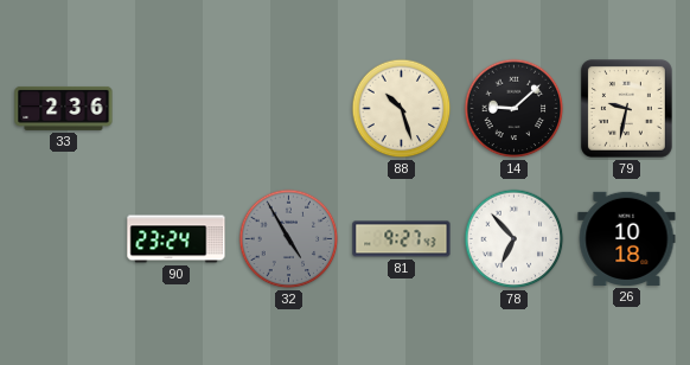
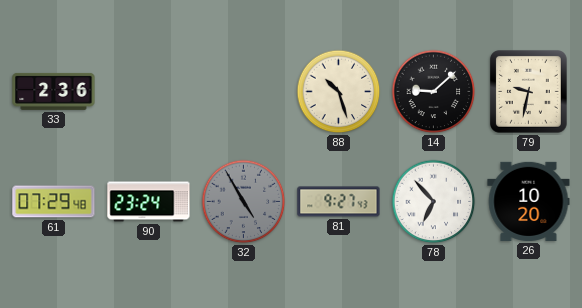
61: none -> 07:29
26: 10:18 -> 10:20
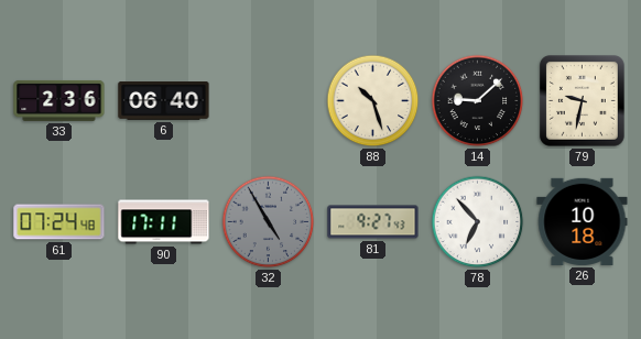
6: none -> 06:40
61: 07:29 -> 07:24
90: 23:24 -> 17:11
26: 10:20 -> 10:18
